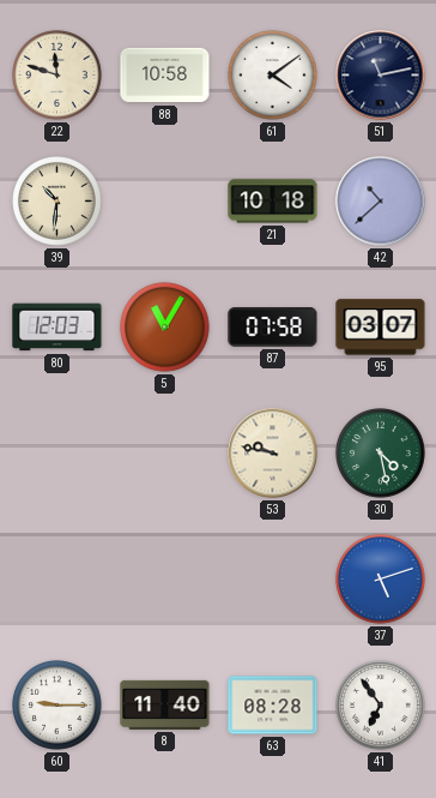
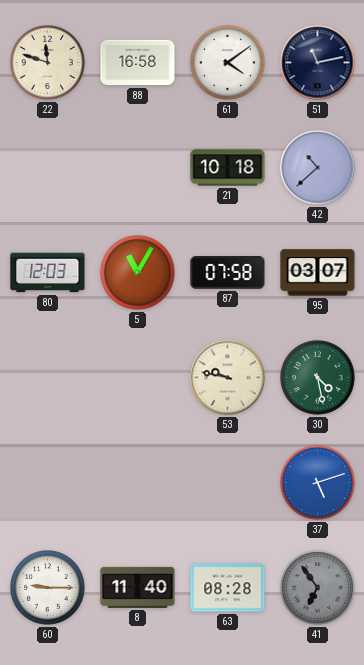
88: 10:58 -> 16:58
39: 10:31 -> none
41 dial: white -> grey
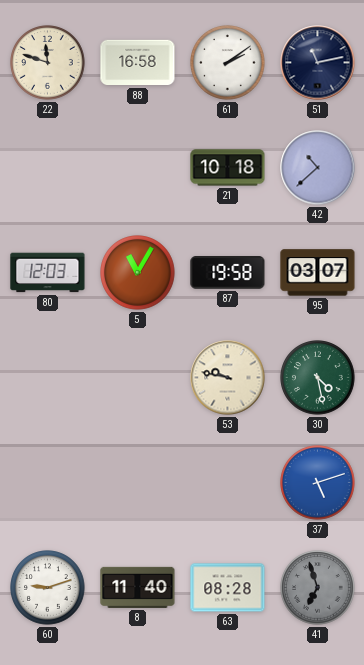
61: 4:09 -> 2:09
87: 07:58 -> 19:58
60: 9:15 -> 9:12
41: 6:54 -> 6:57
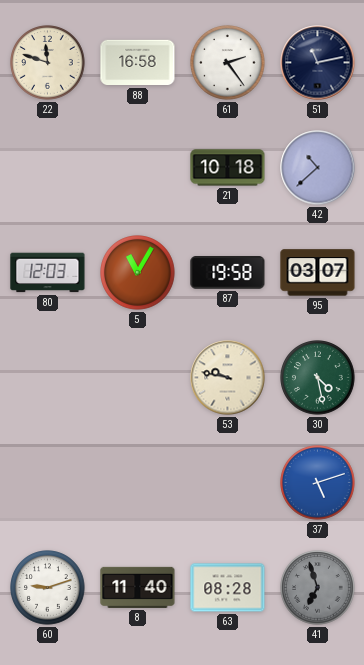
61: 2:09 -> 2:24
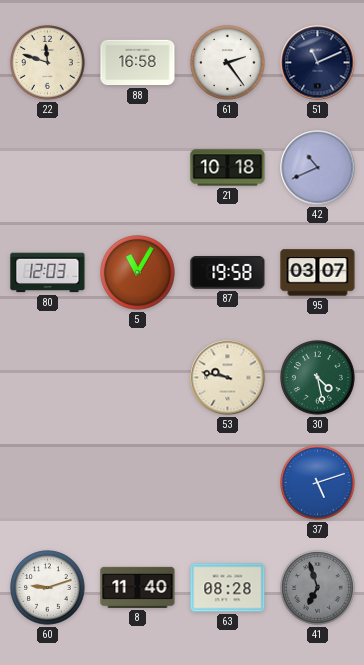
51: 11:13 -> 11:11
42: 10:38 -> 10:41
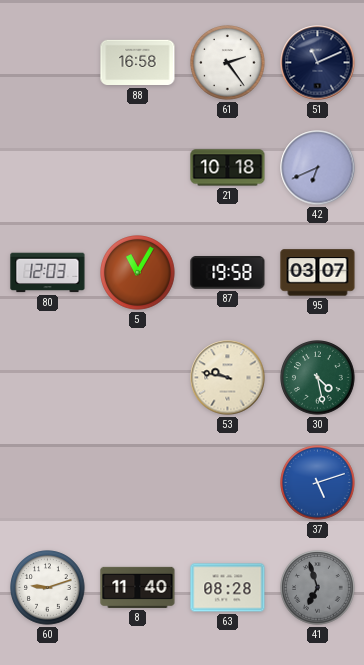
22: 11:48 -> none
42: 10:41 -> 6:41
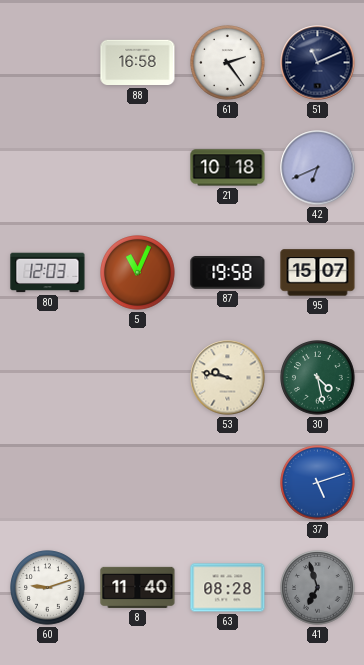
5: 11:05 -> 11:04
95: 03:07 -> 15:07
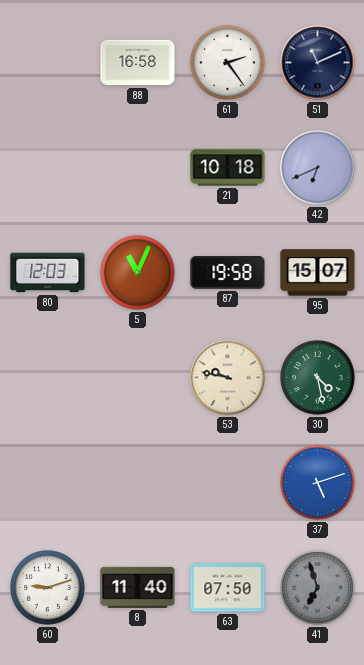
63: 08:28 -> 07:50
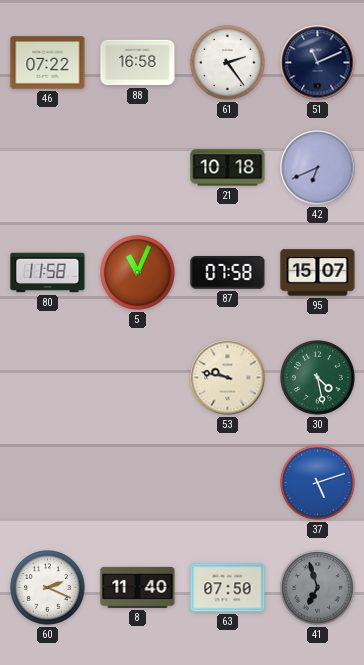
46: none -> 07:22
80: 12:03 -> 11:58
87: 19:58 -> 07:58
60: 9:12 -> 2:19
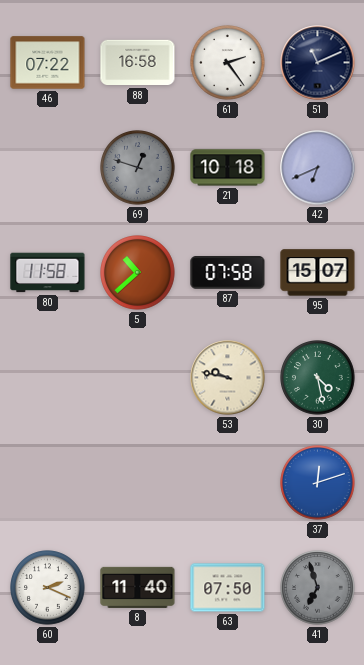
69: none -> 12:48
5: 11:04 -> 10:38
37: 5:12 -> 12:12
